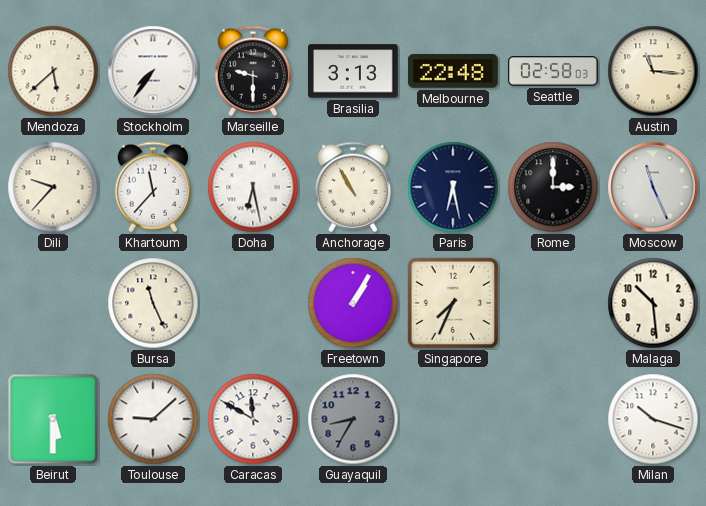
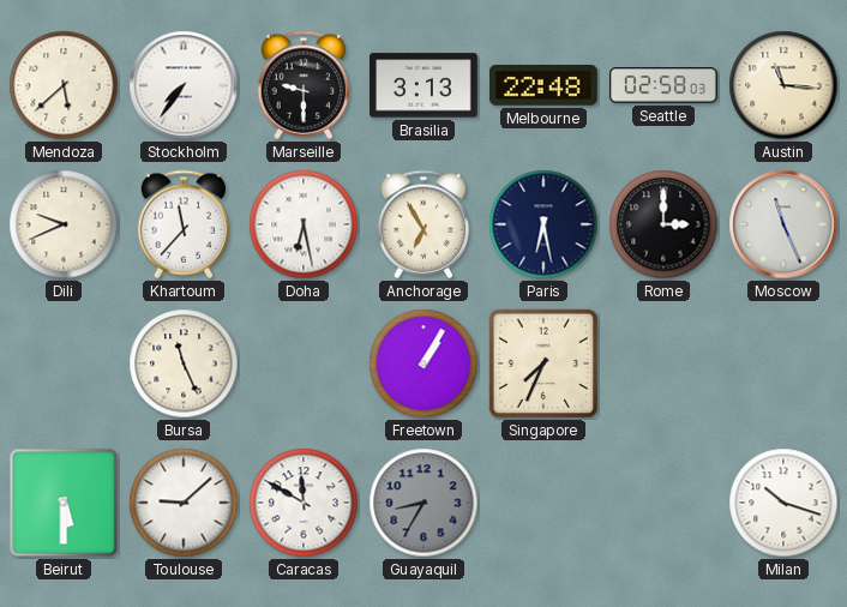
Dili: 9:37 -> 9:41
Anchorage: 10:55 -> 6:55
Malaga: 10:29 -> none
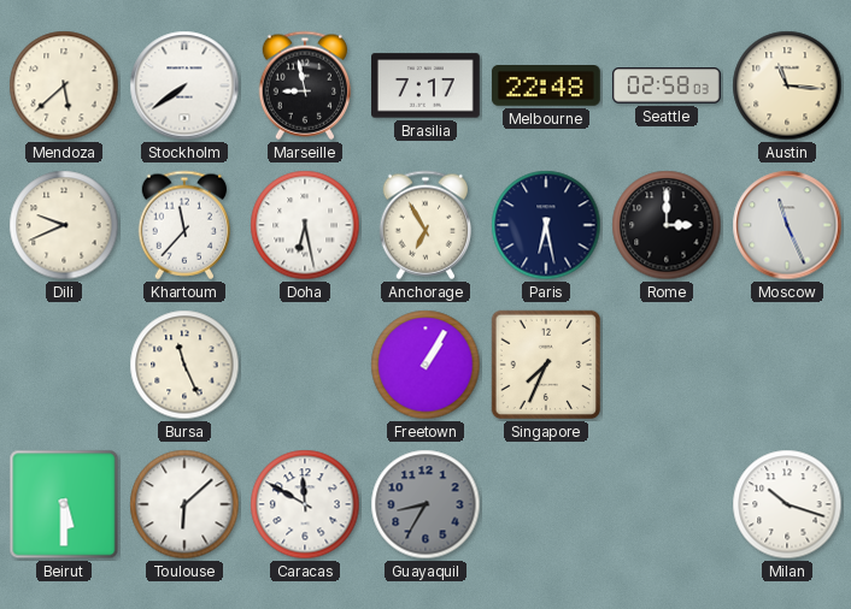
Stockholm: 7:36 -> 7:39
Marseille: 9:30 -> 8:58
Brasilia: 3:13 -> 7:17
Toulouse: 9:08 -> 6:08
